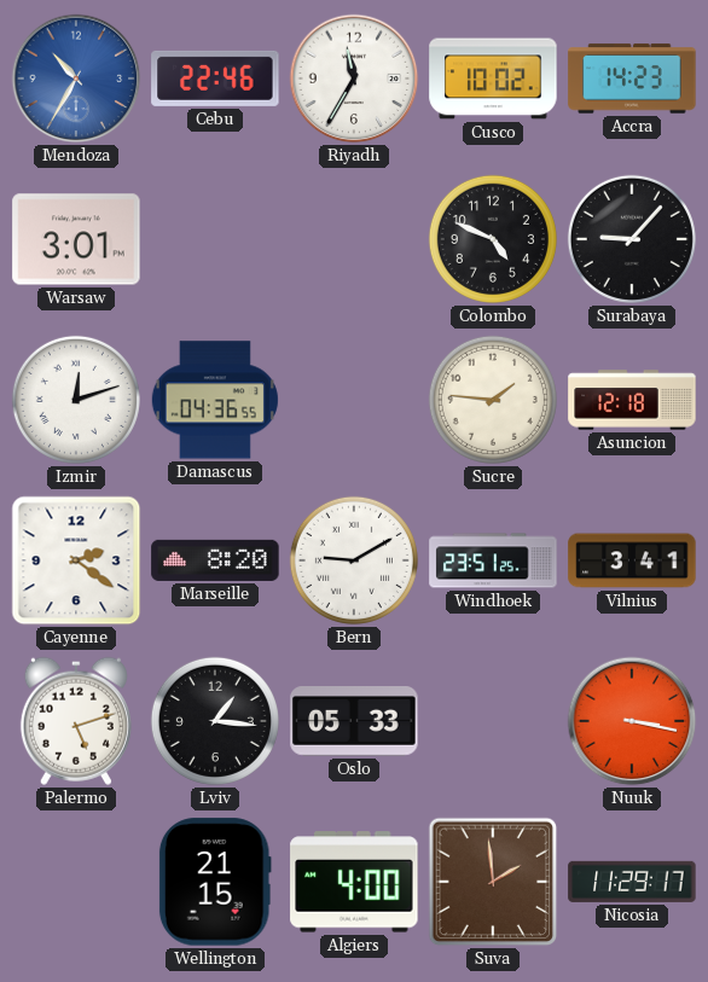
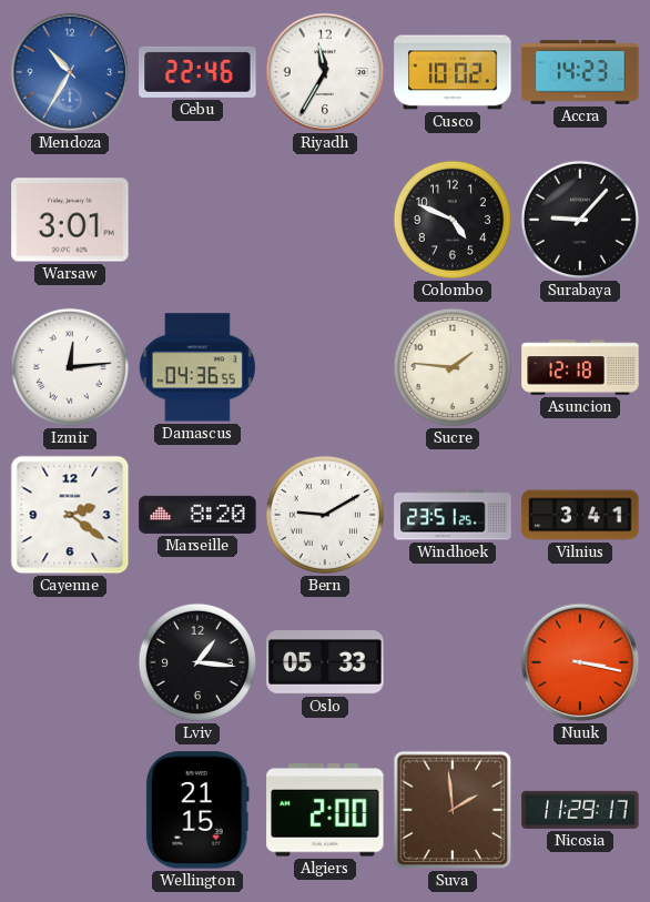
Izmir: 12:12 -> 12:14
Palermo: 5:12 -> none
Algiers: 4:00 -> 2:00
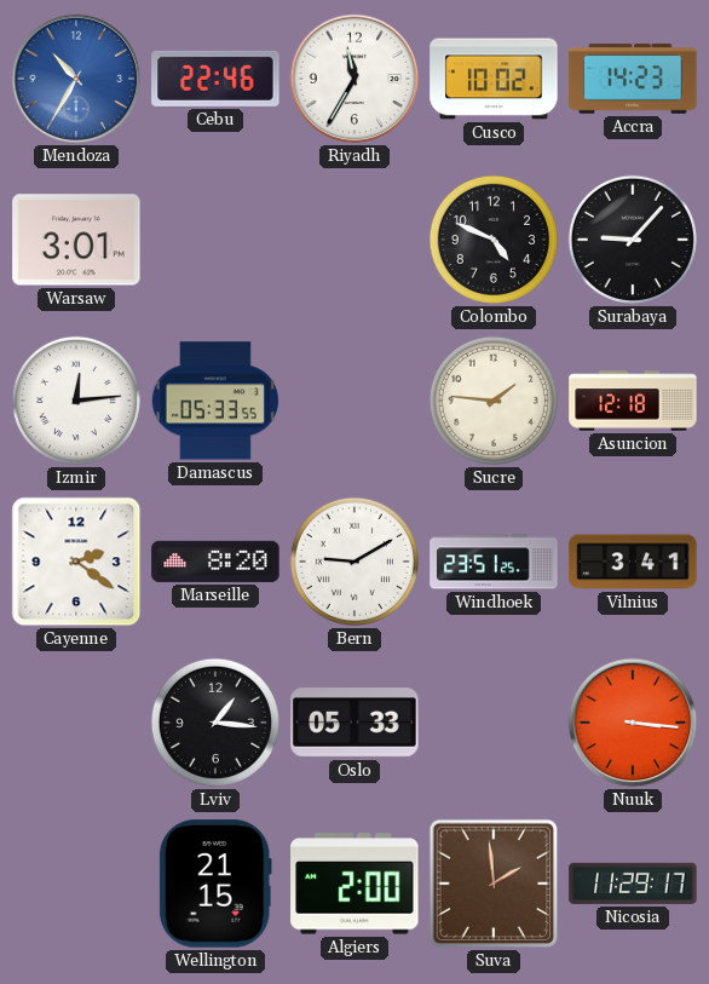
Damascus: 04:36 -> 05:33
Nuuk: 3:17 -> 3:16
